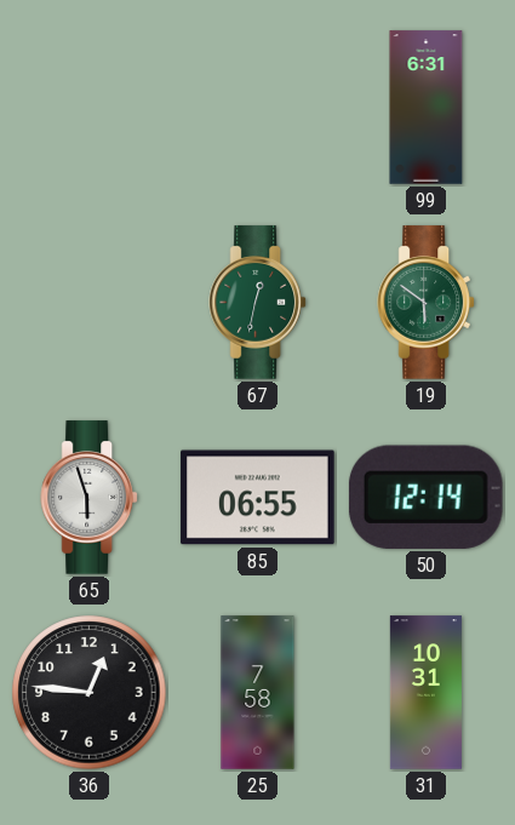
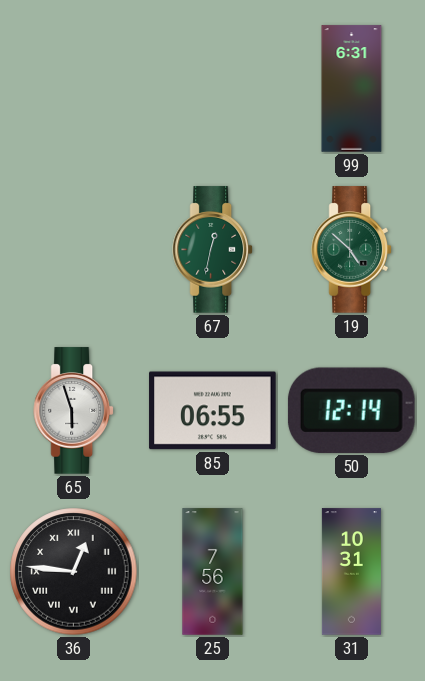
19: 5:51 -> 4:52
36 numerals: Arabic -> Roman
25: 7:58 -> 7:56
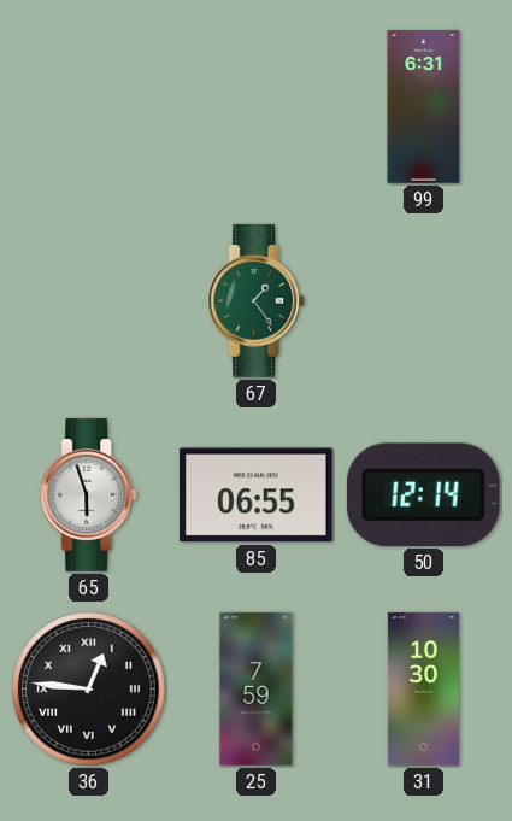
67: 12:32 -> 1:24
19: 4:52 -> none
25: 7:56 -> 7:59
31: 10:31 -> 10:30
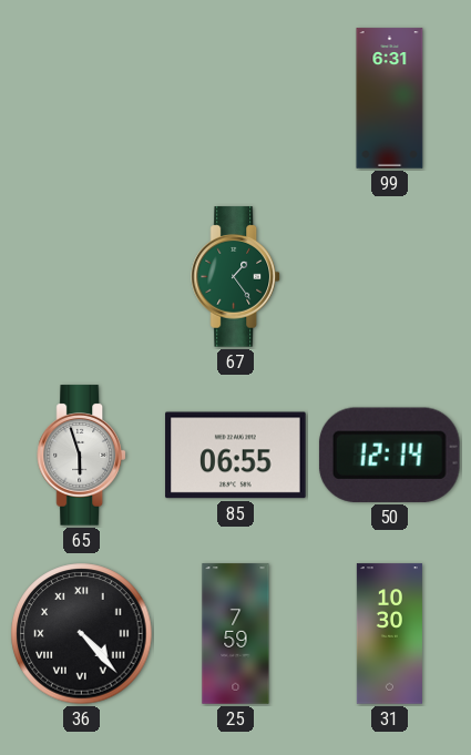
36: 12:46 -> 4:23
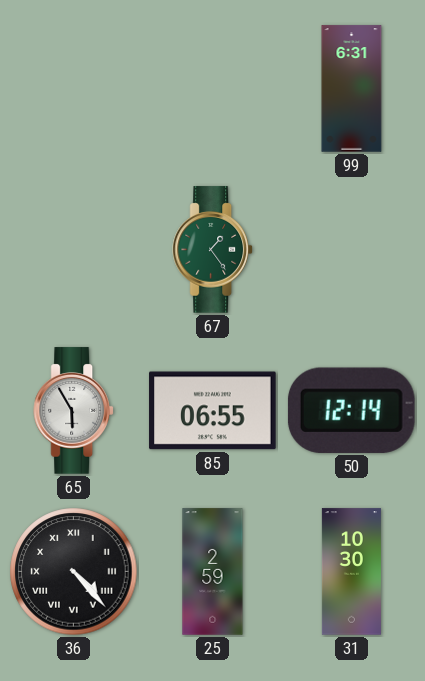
65: 5:57 -> 5:55
25: 7:59 -> 2:59
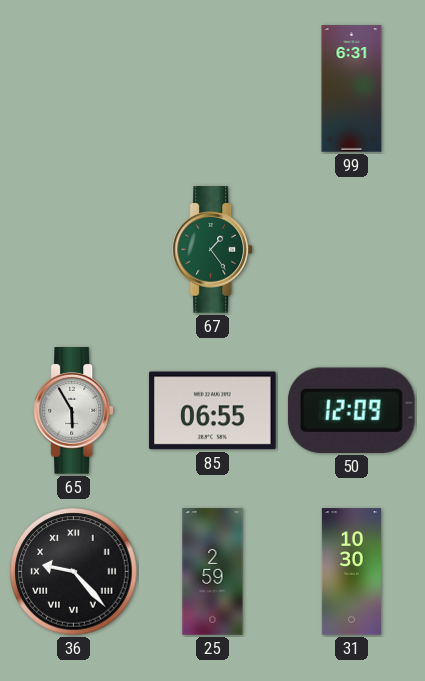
50: 12:14 -> 12:09
36: 4:23 -> 9:23
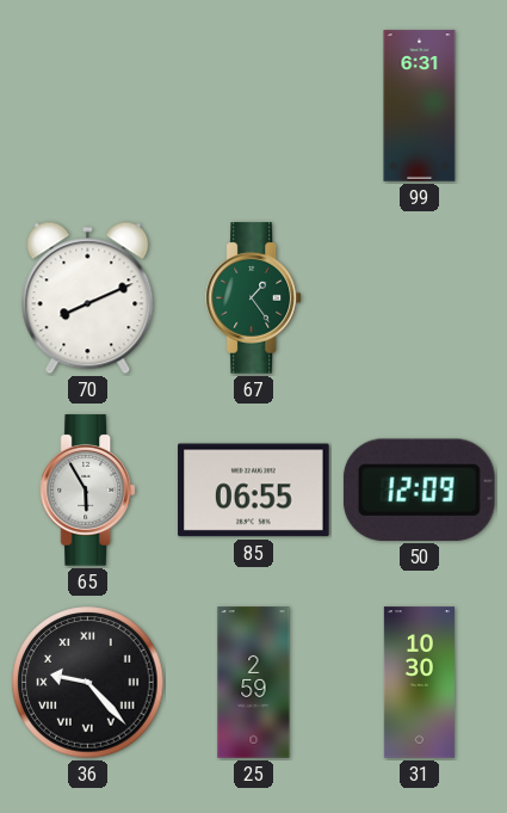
70: none -> 8:11
